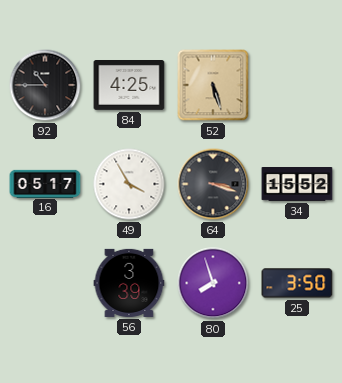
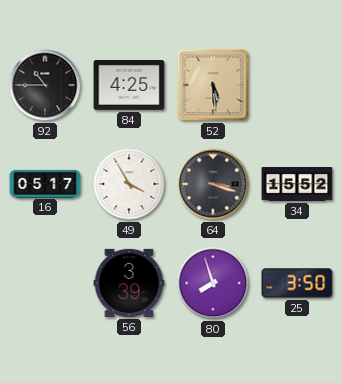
52: 5:27 -> 5:29
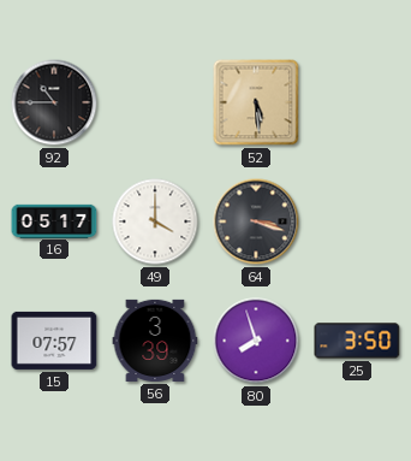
84: 4:25 -> none
49: 3:55 -> 4:00
34: 15:52 -> none
15: none -> 07:57
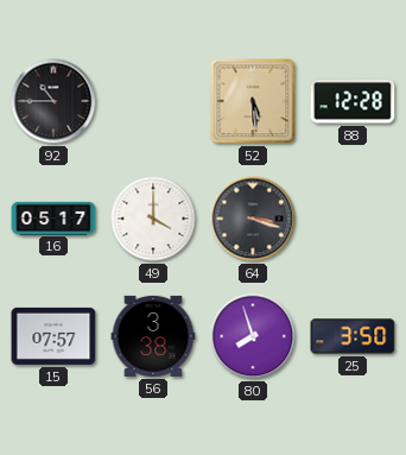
88: none -> 12:28
56: 3:39 -> 3:38
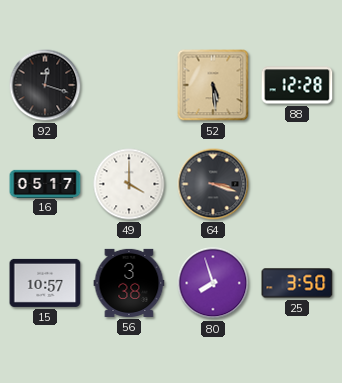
92: 10:45 -> 12:18
15: 07:57 -> 10:57
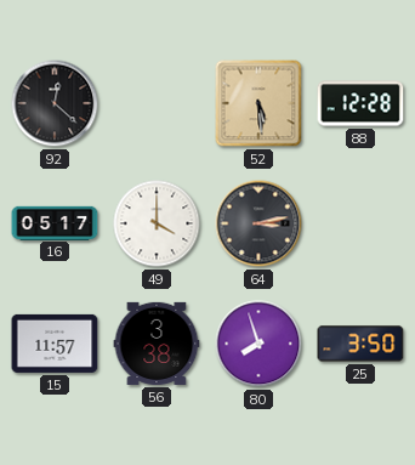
92: 12:18 -> 12:22
64: 3:18 -> 3:13
15: 10:57 -> 11:57
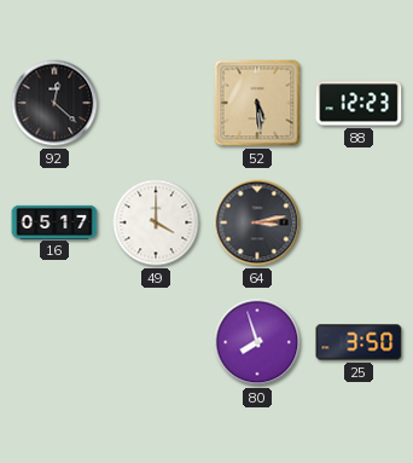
88: 12:28 -> 12:23
15: 11:57 -> none
56: 3:38 -> none
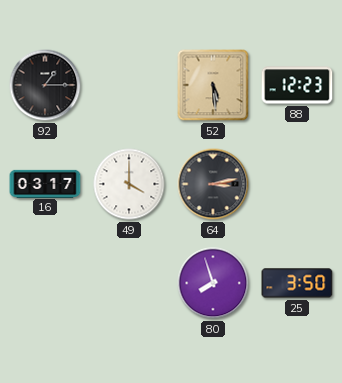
92: 12:22 -> 1:15
16: 05:17 -> 03:17
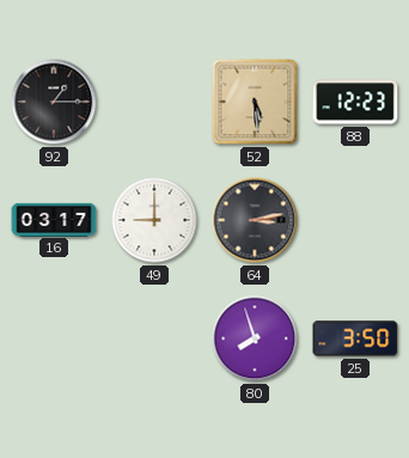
49: 4:00 -> 9:00
